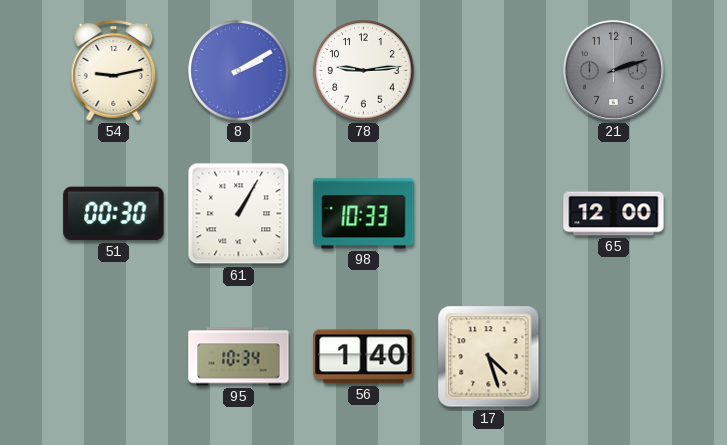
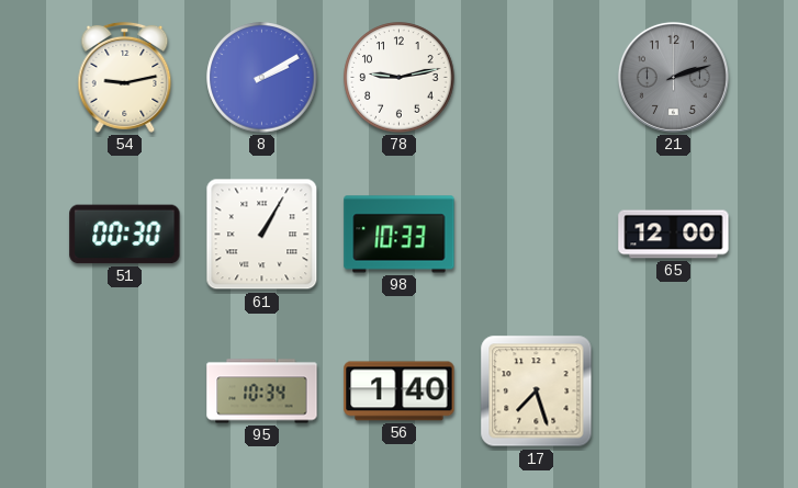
78: 9:14 -> 9:13
17: 4:27 -> 7:27
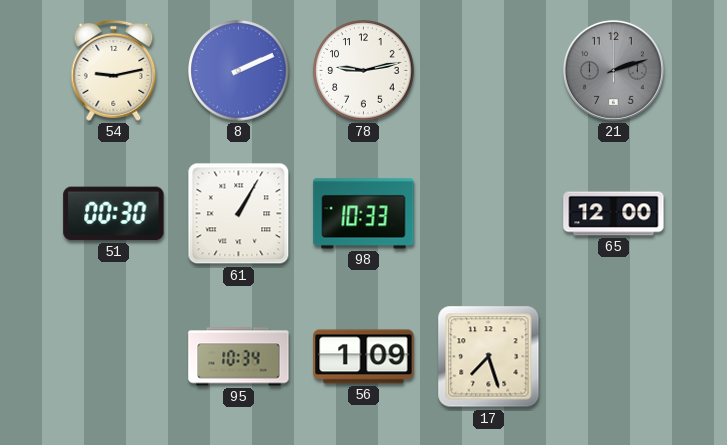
8: 2:10 -> 2:11
56: 1:40 -> 1:09
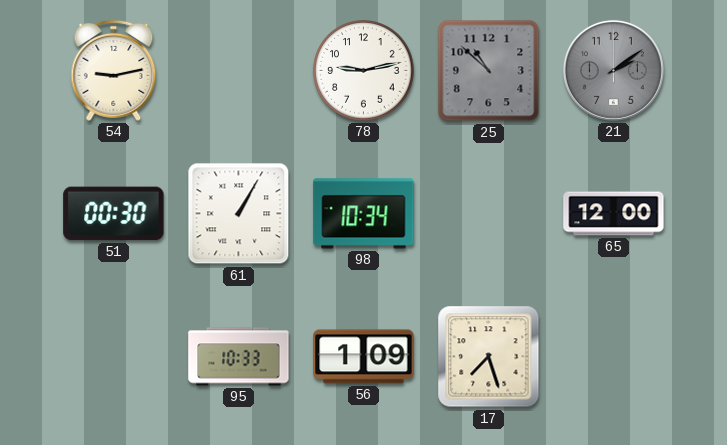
8: 2:11 -> none
25: none -> 10:52
21: 2:12 -> 2:09
98: 10:33 -> 10:34
95: 10:34 -> 10:33
